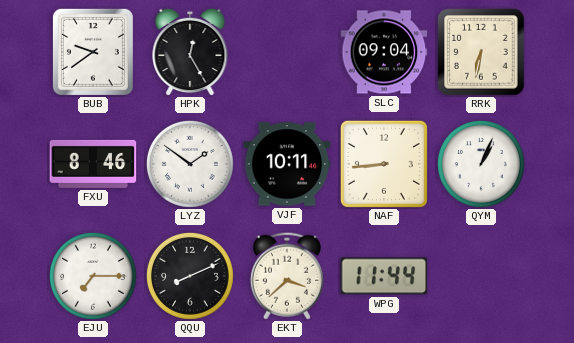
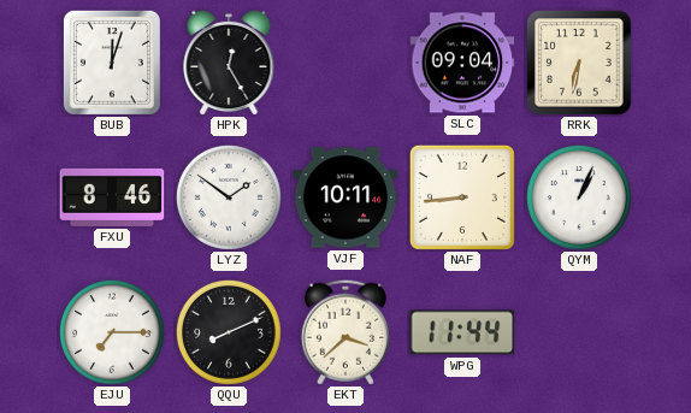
BUB: 9:39 -> 12:03
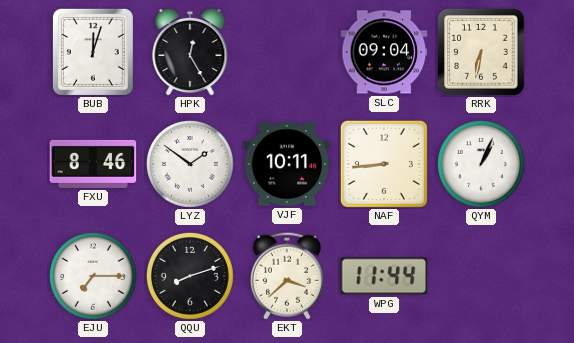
QQU: 8:11 -> 8:12
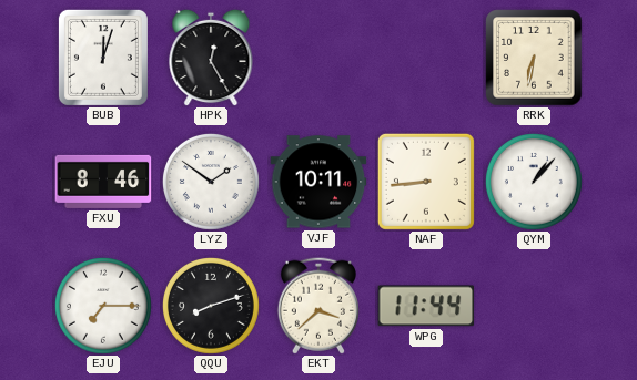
SLC: 09:04 -> none
QYM: 1:04 -> 1:07
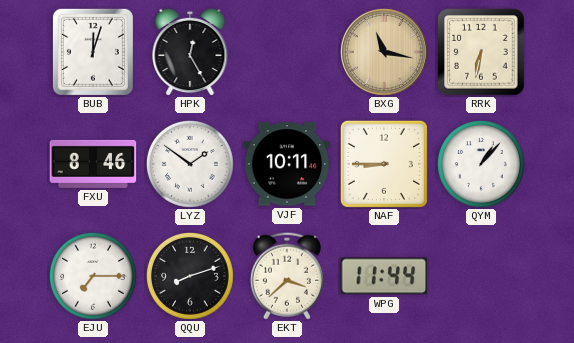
BXG: none -> 11:17
NAF: 8:44 -> 8:45
